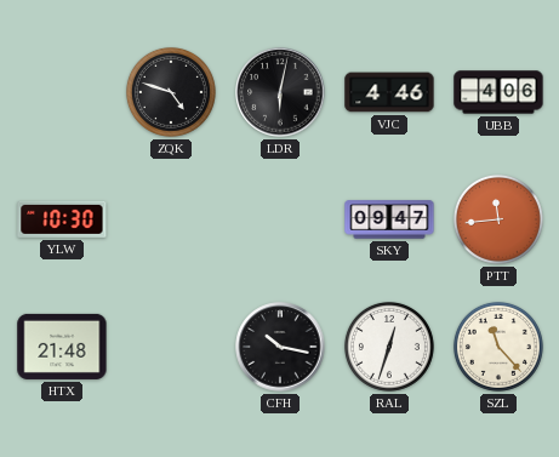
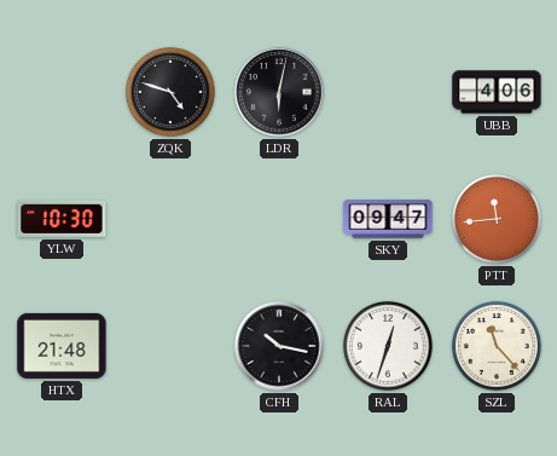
VJC: 4:46 -> none
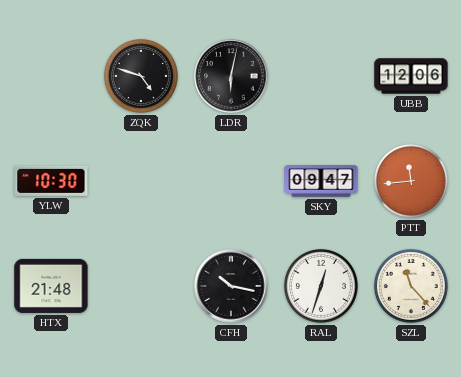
UBB: 4:06 -> 12:06
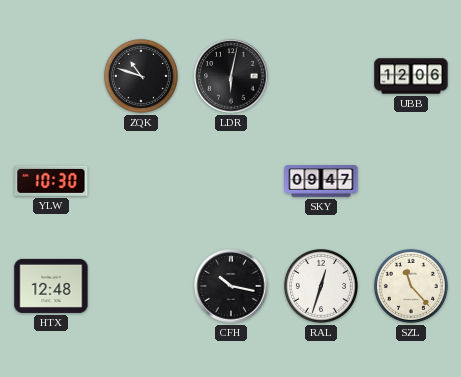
ZQK: 4:48 -> 10:48
PTT: 11:44 -> none
HTX: 21:48 -> 12:48
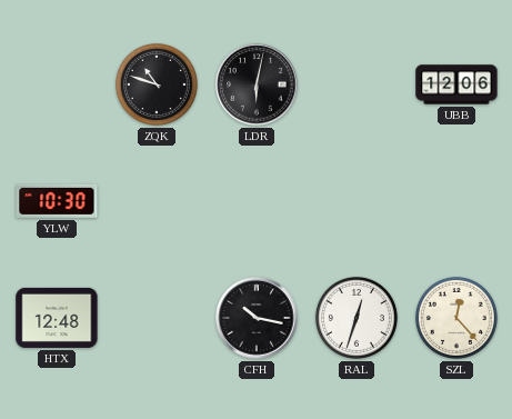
SKY: 09:47 -> none
SZL: 11:23 -> 12:23
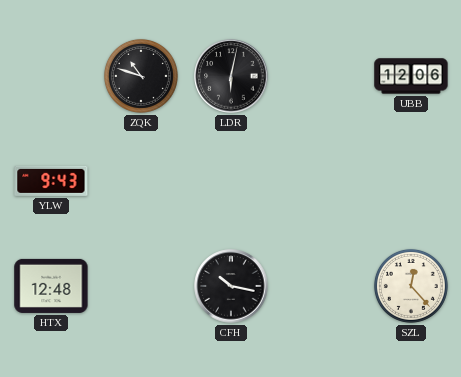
YLW: 10:30 -> 9:43
RAL: 12:33 -> none
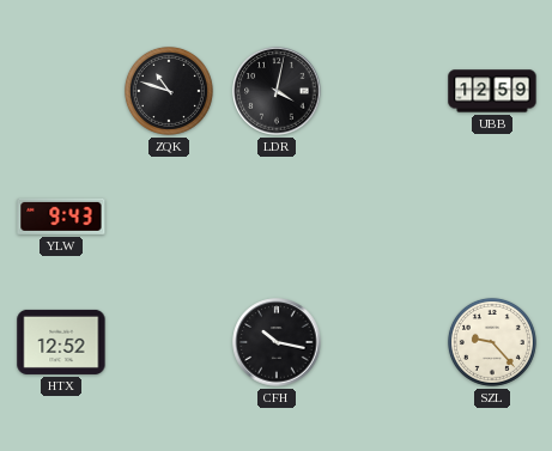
LDR: 6:02 -> 4:02
UBB: 12:06 -> 12:59
HTX: 12:48 -> 12:52
SZL: 12:23 -> 9:23
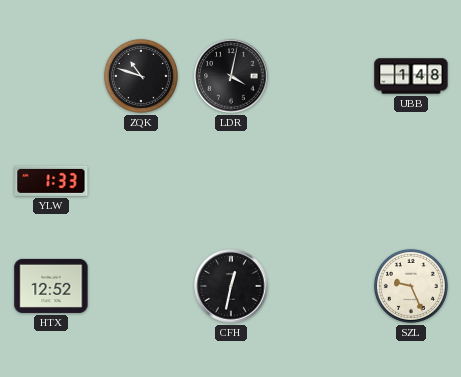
UBB: 12:59 -> 1:48
YLW: 9:43 -> 1:33
CFH: 10:17 -> 12:32
SZL: 9:23 -> 9:26
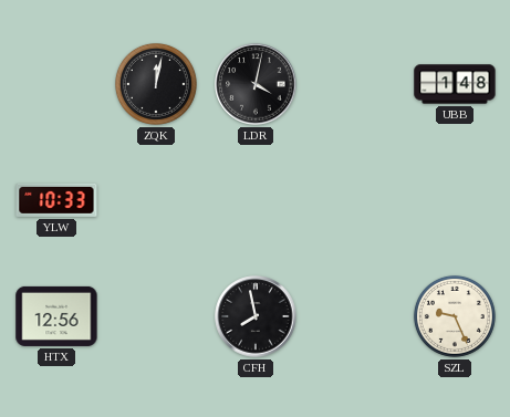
ZQK: 10:48 -> 12:02
YLW: 1:33 -> 10:33
HTX: 12:52 -> 12:56
CFH: 12:32 -> 7:58
